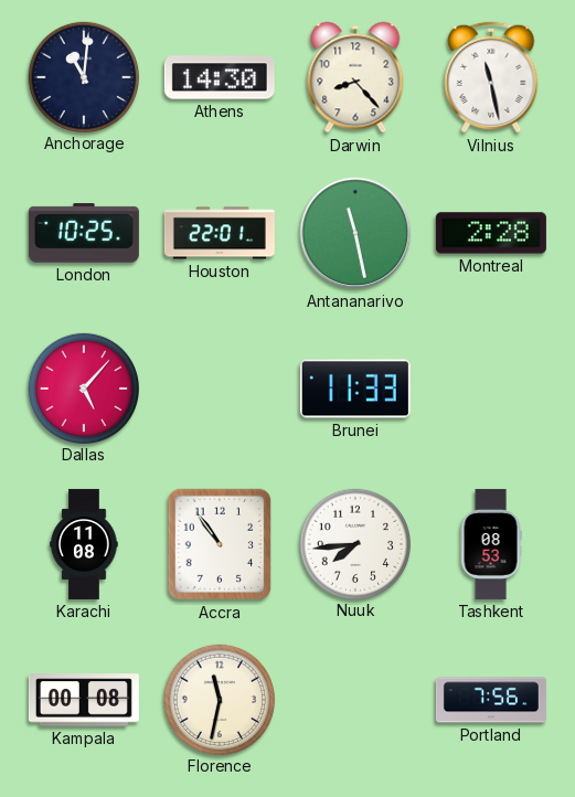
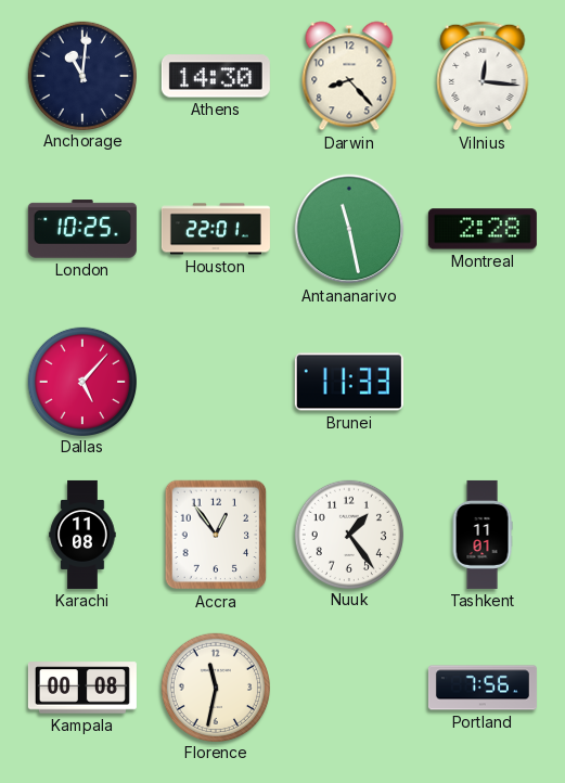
Vilnius: 11:28 -> 12:16
Accra: 10:54 -> 12:54
Nuuk: 7:44 -> 1:24
Tashkent: 08:53 -> 11:01
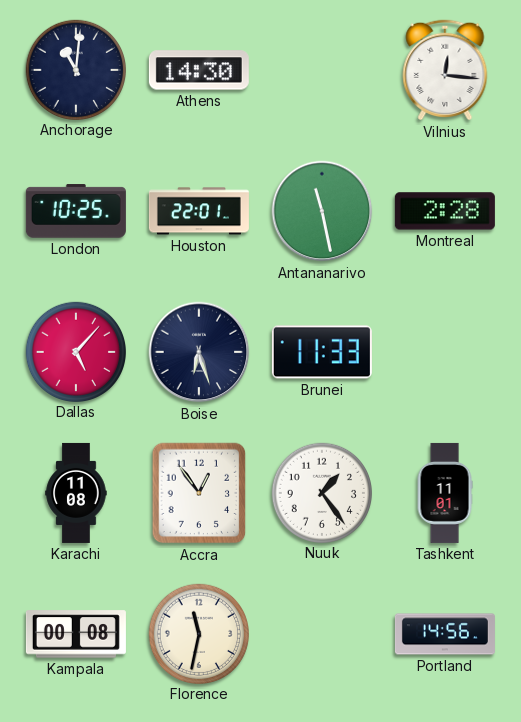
Darwin: 8:23 -> none
Boise: none -> 6:27
Portland: 7:56 -> 14:56
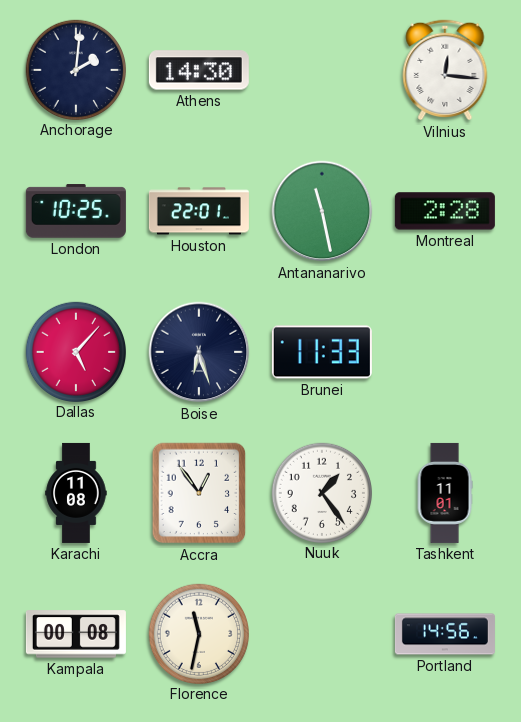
Anchorage: 11:01 -> 2:01
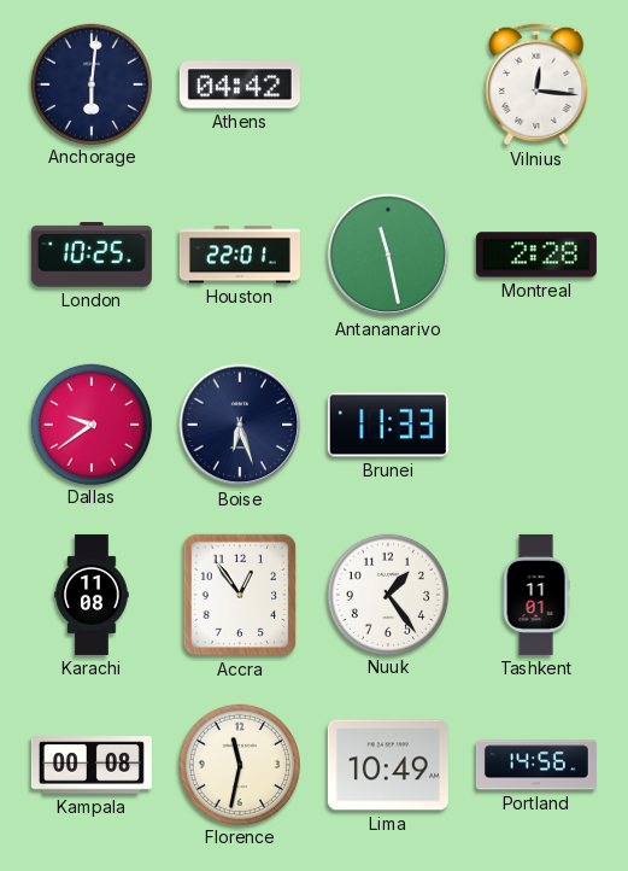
Anchorage: 2:01 -> 6:01
Athens: 14:30 -> 04:42
Dallas: 5:07 -> 9:39
Lima: none -> 10:49
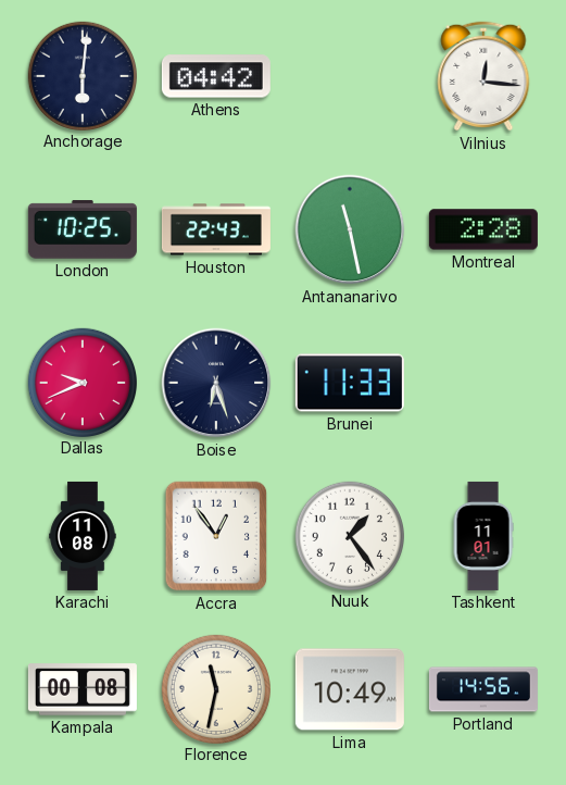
Houston: 22:01 -> 22:43
Dallas: 9:39 -> 9:41
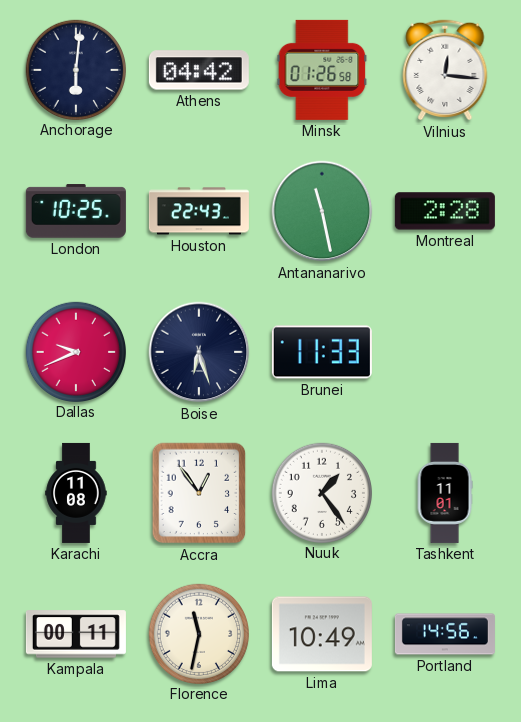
Minsk: none -> 01:26
Kampala: 00:08 -> 00:11
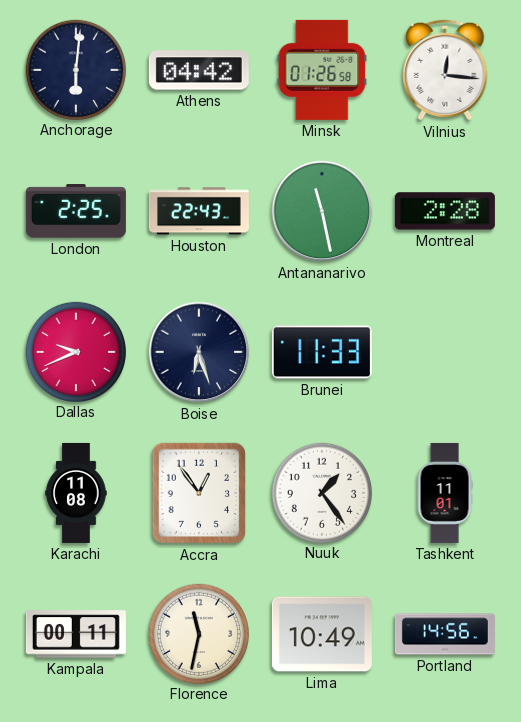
London: 10:25 -> 2:25
